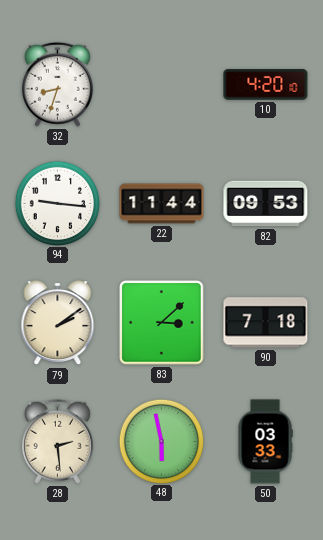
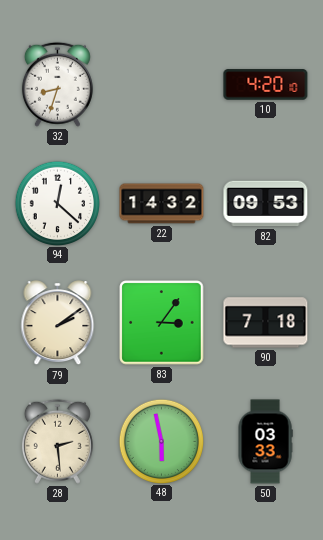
94: 9:16 -> 12:22
22: 11:44 -> 14:32
83: 3:08 -> 3:06
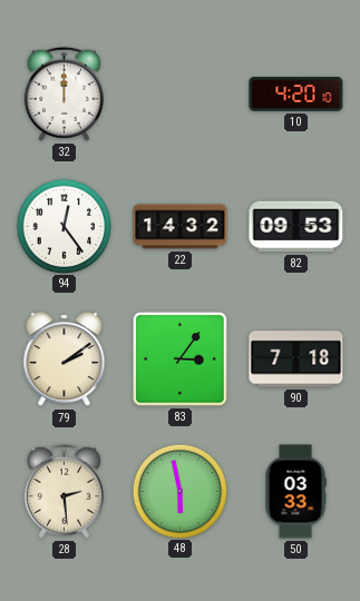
32: 8:33 -> 12:00
94: 12:22 -> 12:24
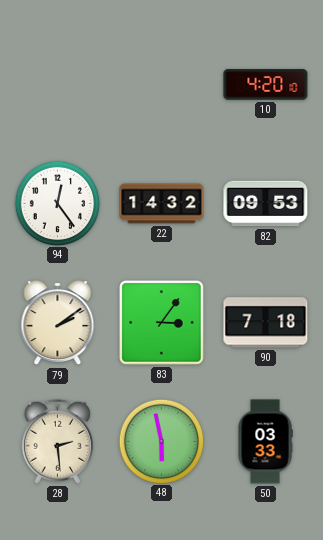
32: 12:00 -> none
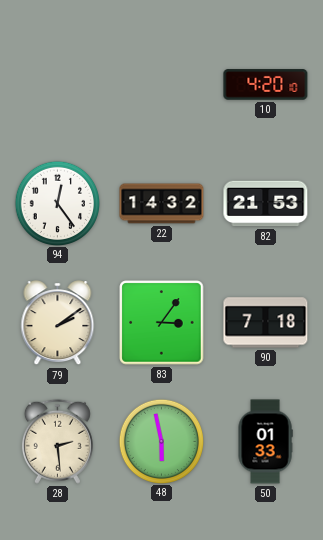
82: 09:53 -> 21:53
50: 03:33 -> 01:33
